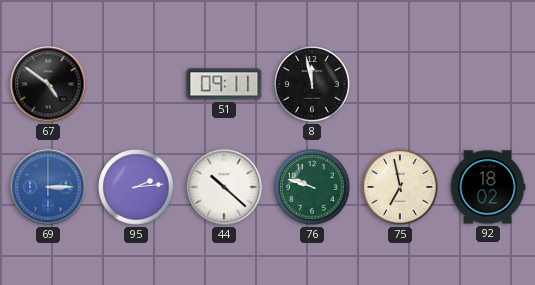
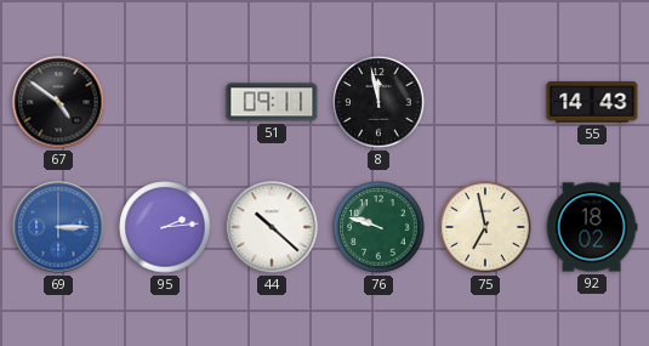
55: none -> 14:43
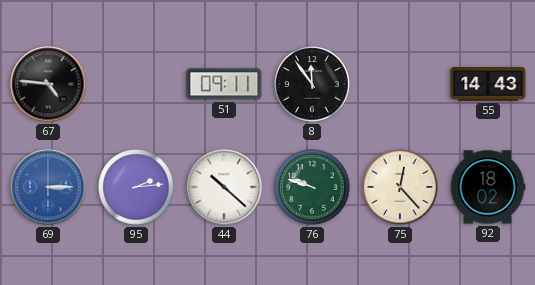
67: 4:51 -> 4:46
8: 11:58 -> 11:54
75: 6:58 -> 12:23
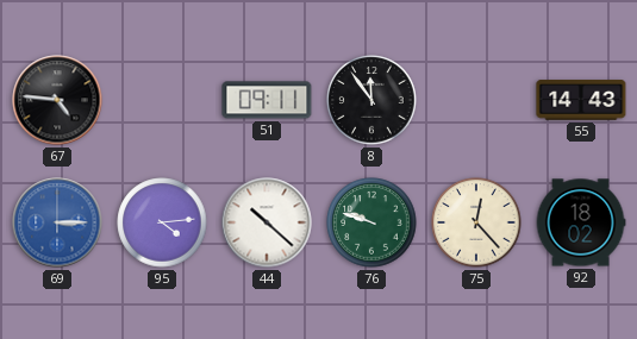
95: 2:14 -> 4:14
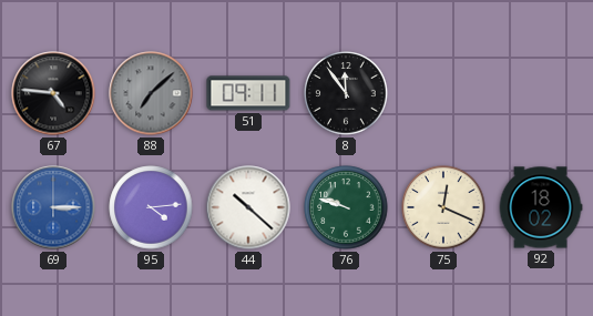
88: none -> 7:08
55: 14:43 -> none
75: 12:23 -> 12:19
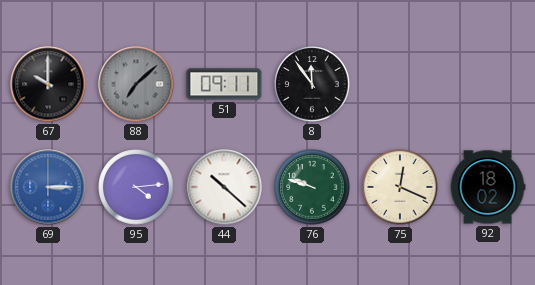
67: 4:46 -> 10:00
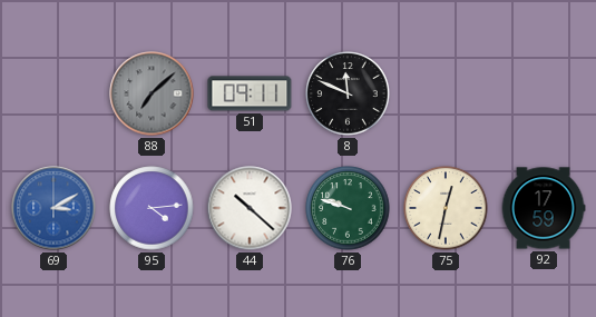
67: 10:00 -> none
8: 11:54 -> 11:49
69: 3:15 -> 3:10
75: 12:19 -> 12:32
92: 18:02 -> 17:59
